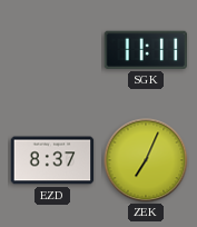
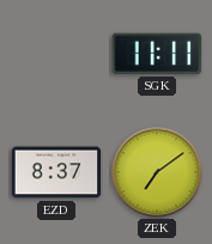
ZEK: 7:04 -> 7:09
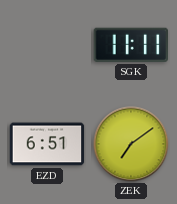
EZD: 8:37 -> 6:51
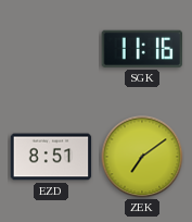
SGK: 11:11 -> 11:16
EZD: 6:51 -> 8:51
